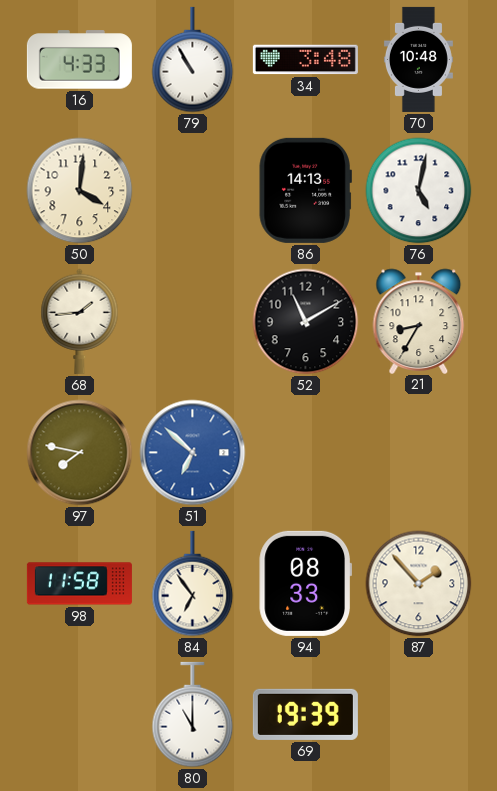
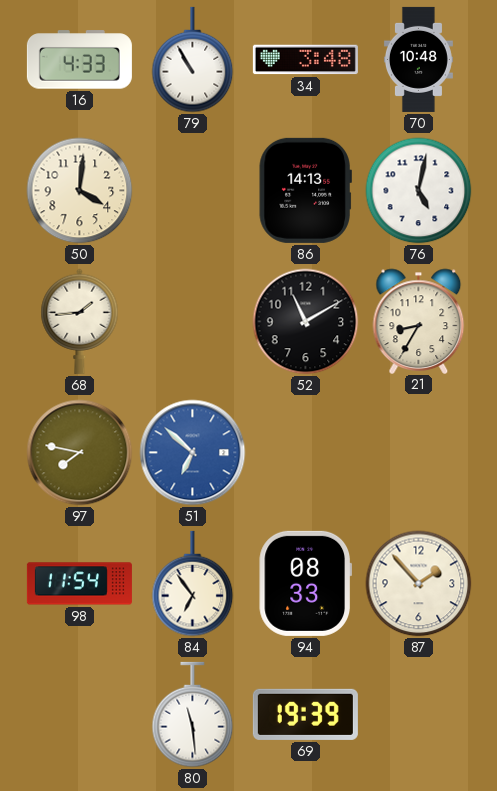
98: 11:58 -> 11:54
80: 11:00 -> 11:29
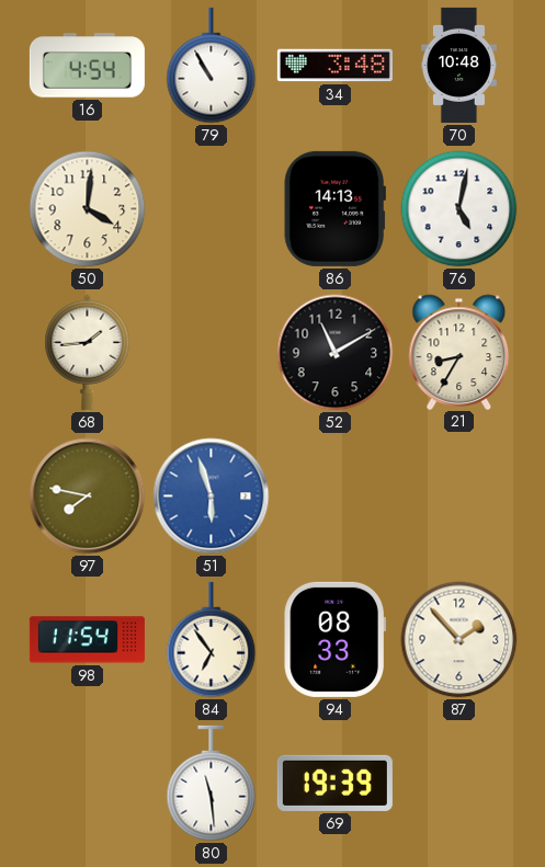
16: 4:33 -> 4:54
51: 6:52 -> 5:57
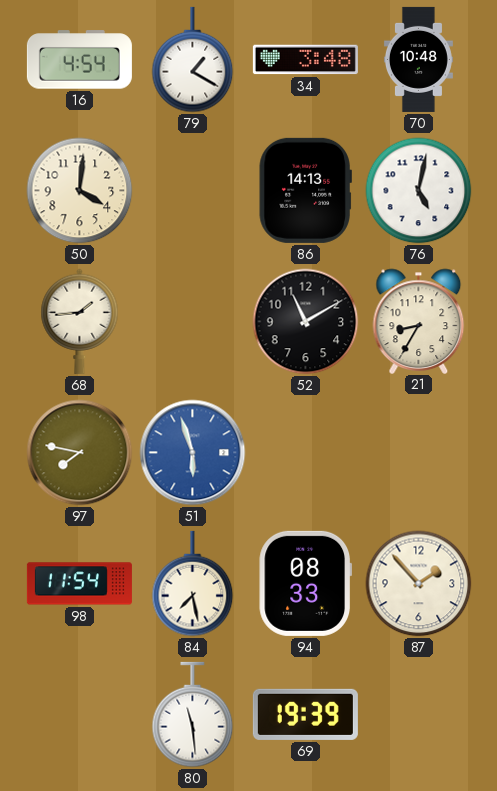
79: 10:55 -> 1:20
84: 6:54 -> 7:28
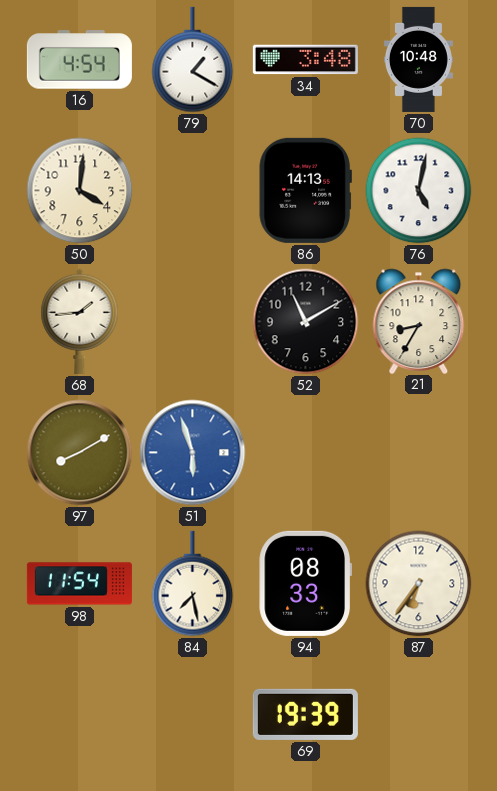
97: 7:47 -> 8:10
87: 1:53 -> 6:36
80: 11:29 -> none
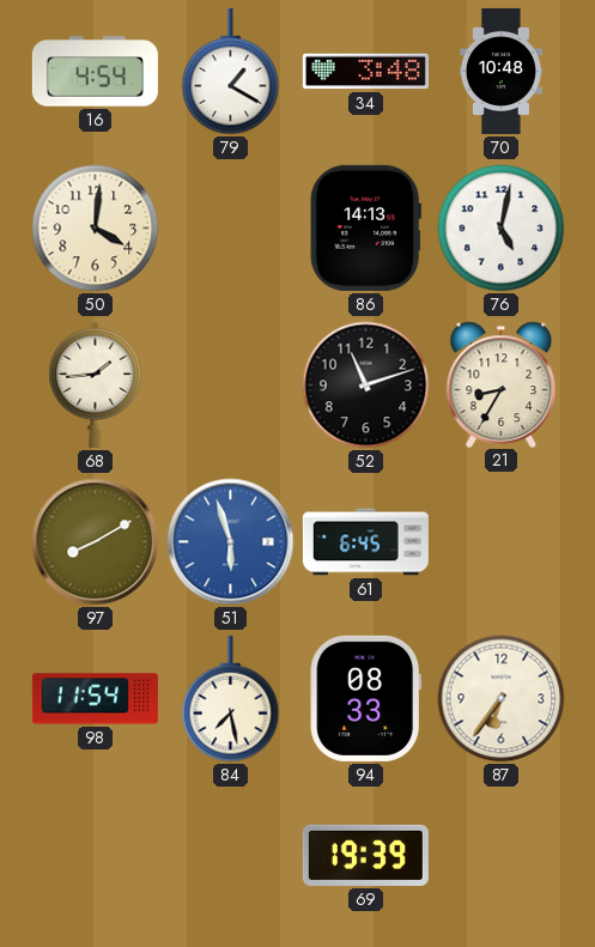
52: 11:10 -> 11:12
61: none -> 6:45
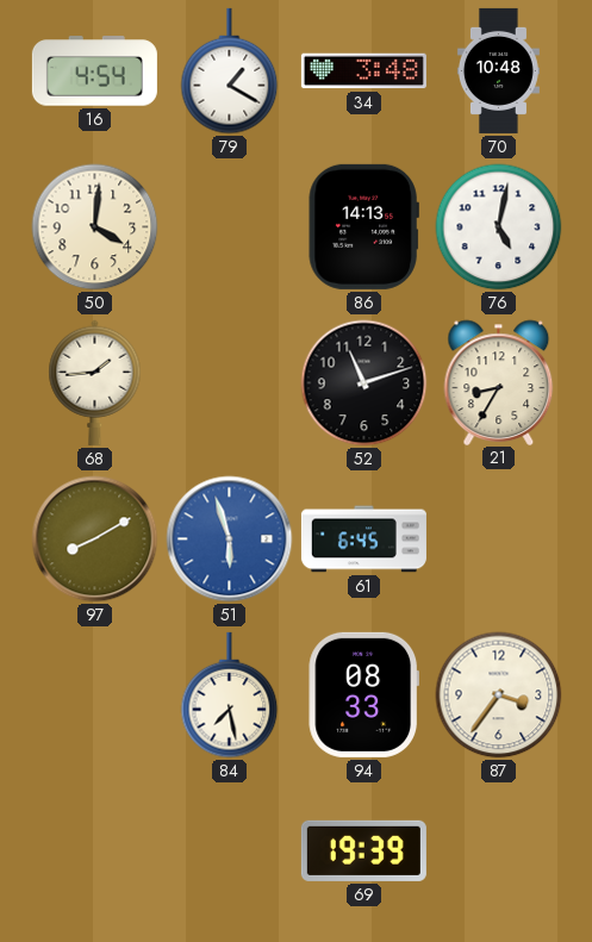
98: 11:54 -> none
87: 6:36 -> 3:36
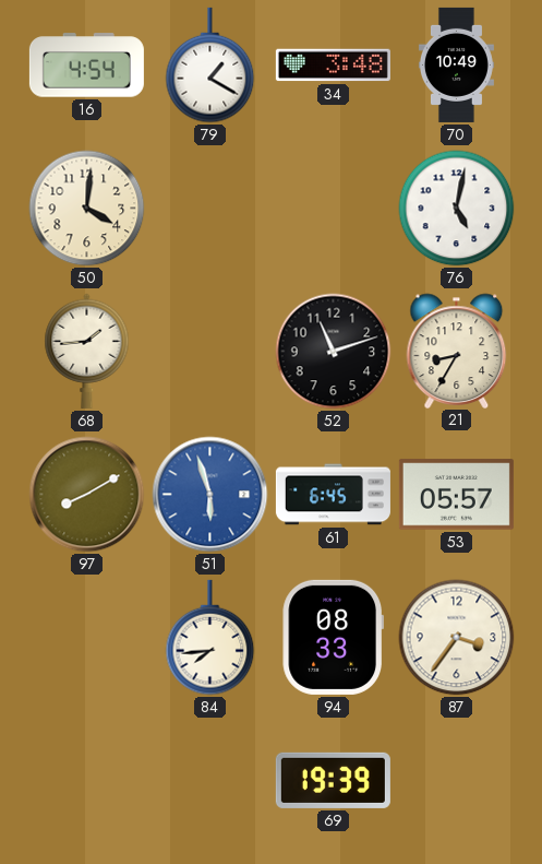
70: 10:48 -> 10:49
86: 14:13 -> none
53: none -> 05:57
84: 7:28 -> 7:44
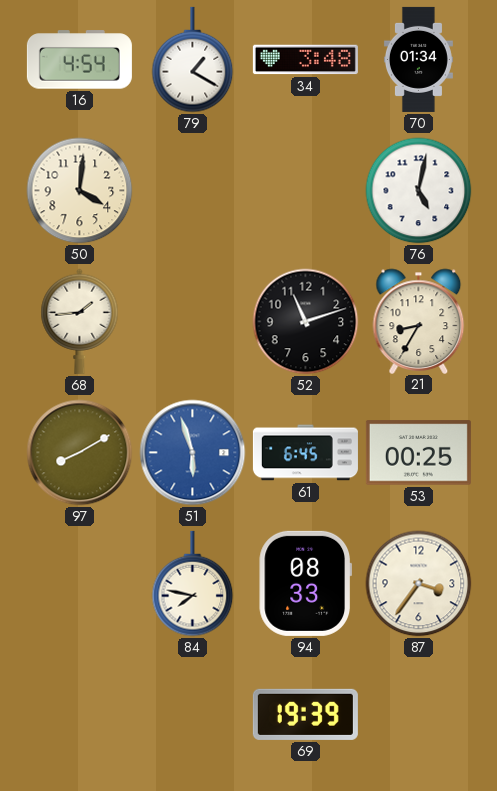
70: 10:49 -> 01:34
53: 05:57 -> 00:25
84: 7:44 -> 7:47
